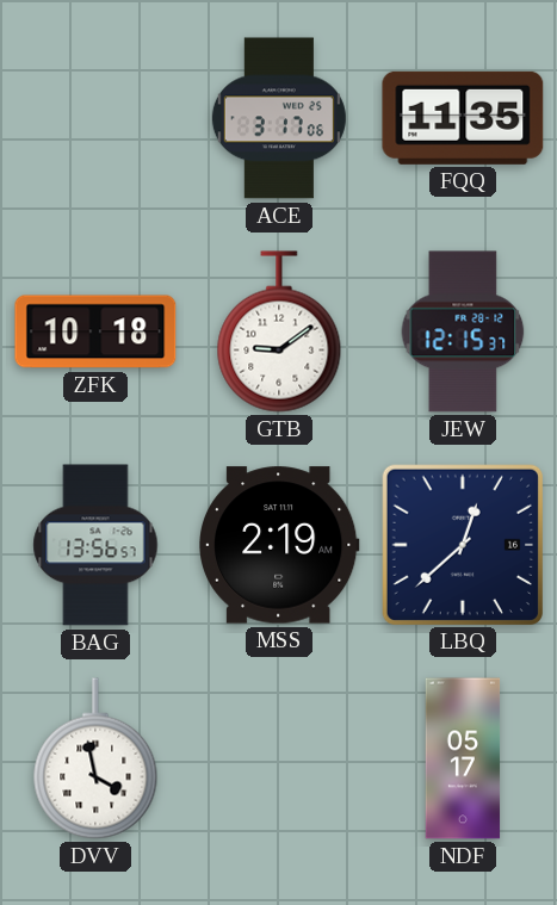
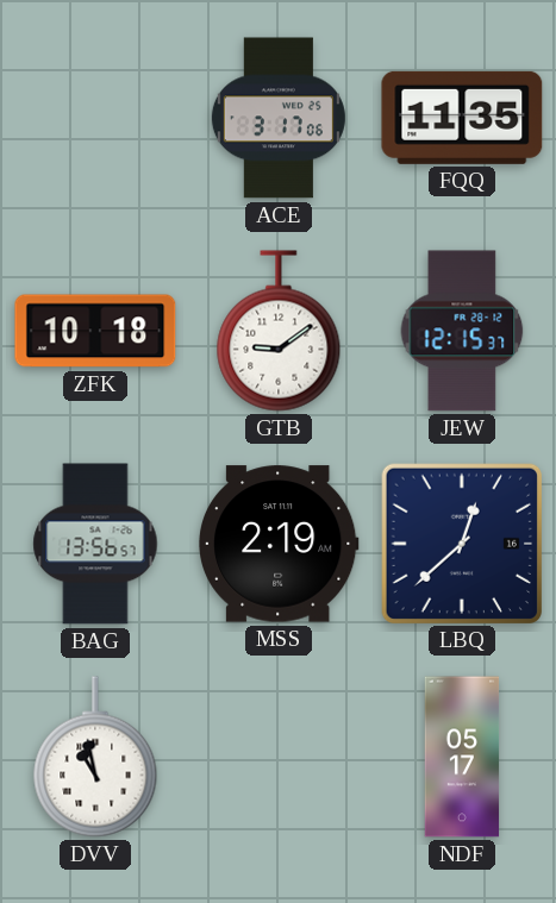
DVV: 3:58 -> 10:58
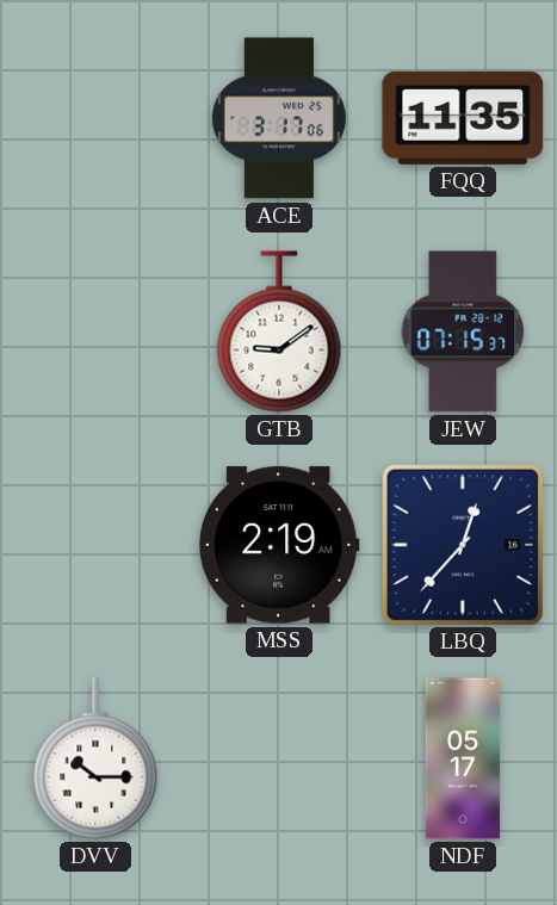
ZFK: 10:18 -> none
JEW: 12:15 -> 07:15
BAG: 13:56 -> none
LBQ: 12:38 -> 12:37
DVV: 10:58 -> 10:15
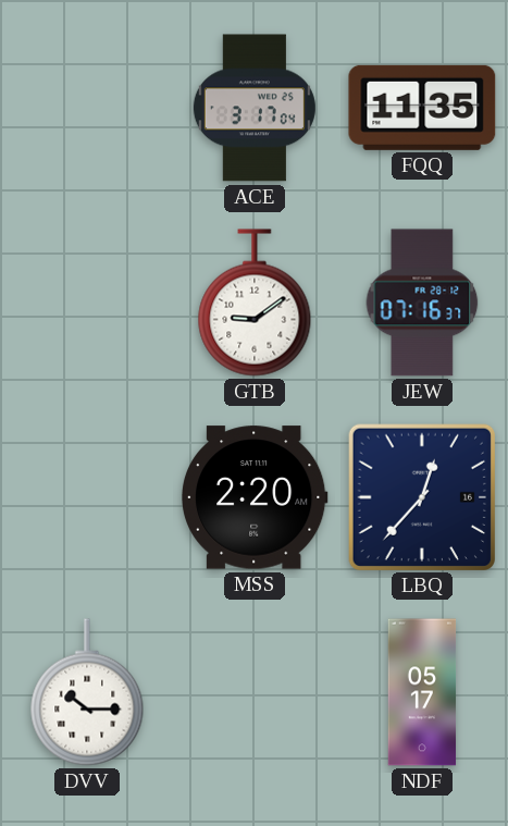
ACE: 3:17:06 -> 3:17:04
JEW: 07:15 -> 07:16
MSS: 2:19 -> 2:20
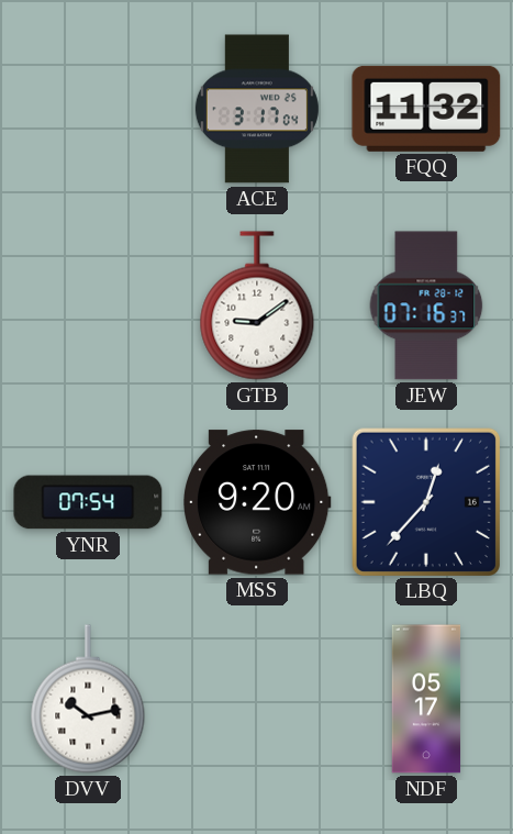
FQQ: 11:35 -> 11:32
YNR: none -> 07:54
MSS: 2:20 -> 9:20
DVV: 10:15 -> 10:13
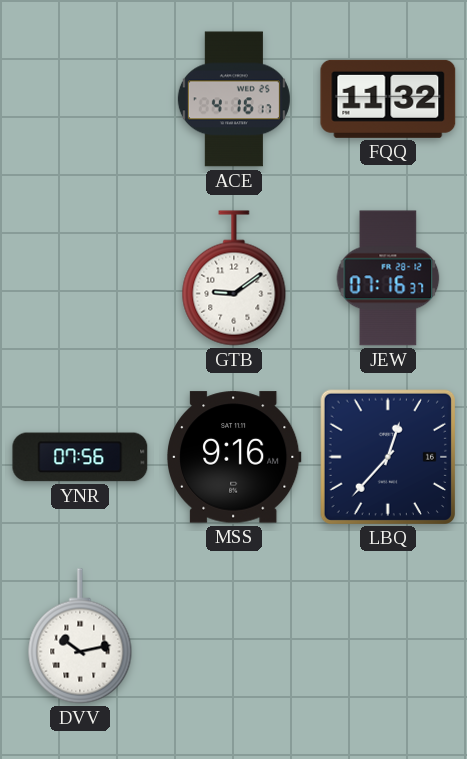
ACE: 3:17 -> 4:16
YNR: 07:54 -> 07:56
MSS: 9:20 -> 9:16
NDF: 05:17 -> none
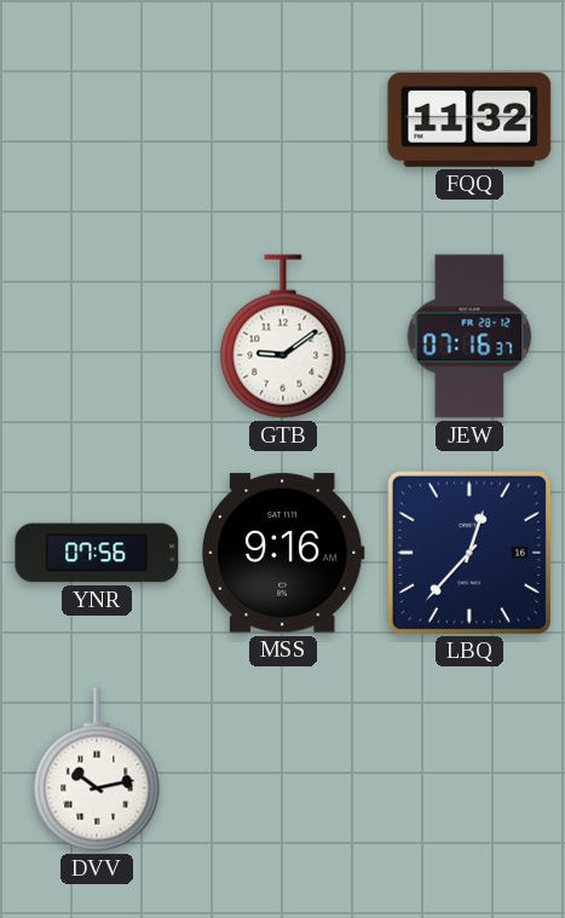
ACE: 4:16 -> none
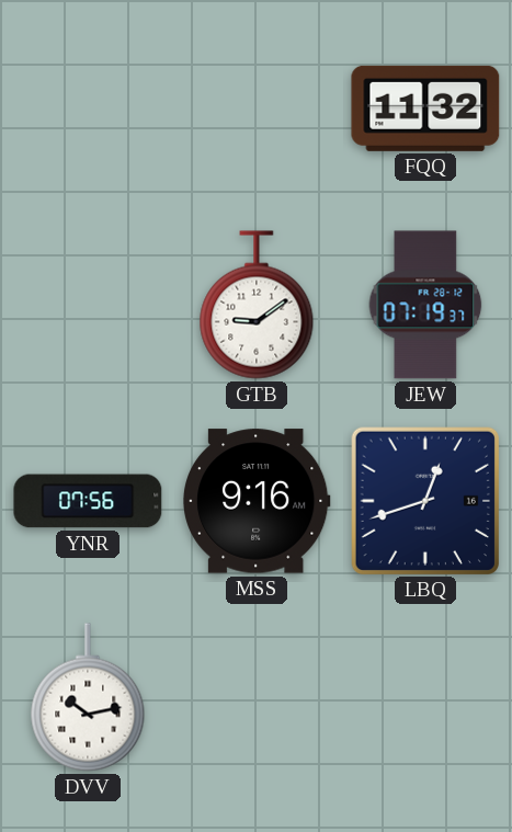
JEW: 07:16 -> 07:19
LBQ: 12:37 -> 12:42
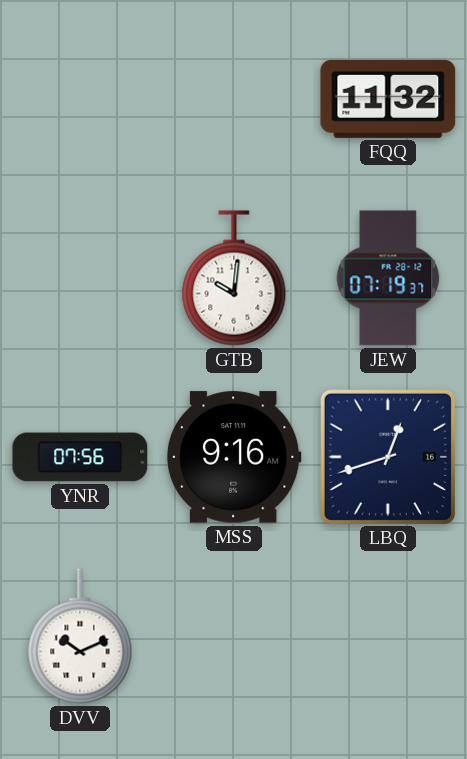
GTB: 9:09 -> 10:01
DVV: 10:13 -> 10:11
